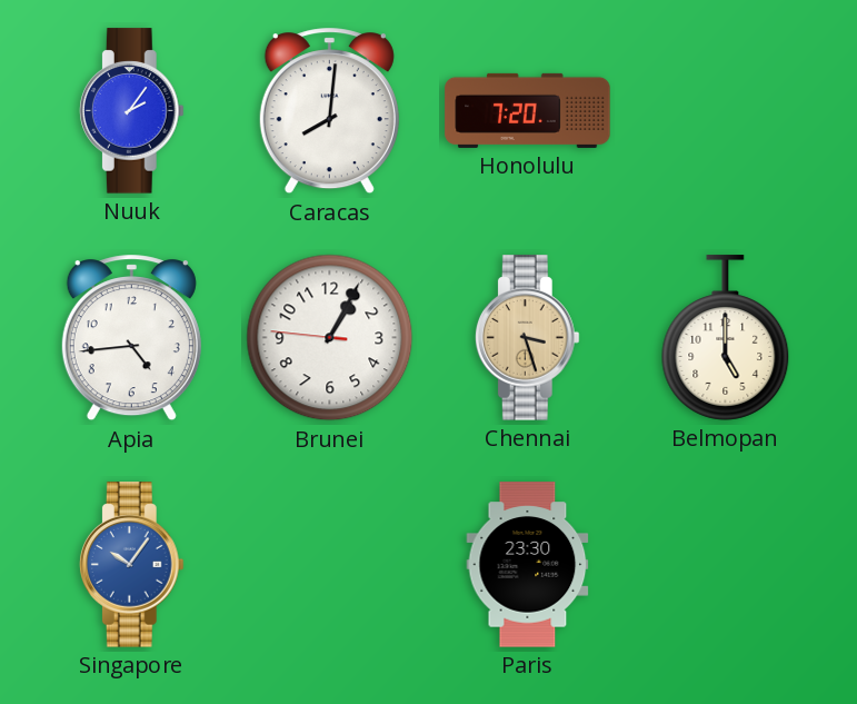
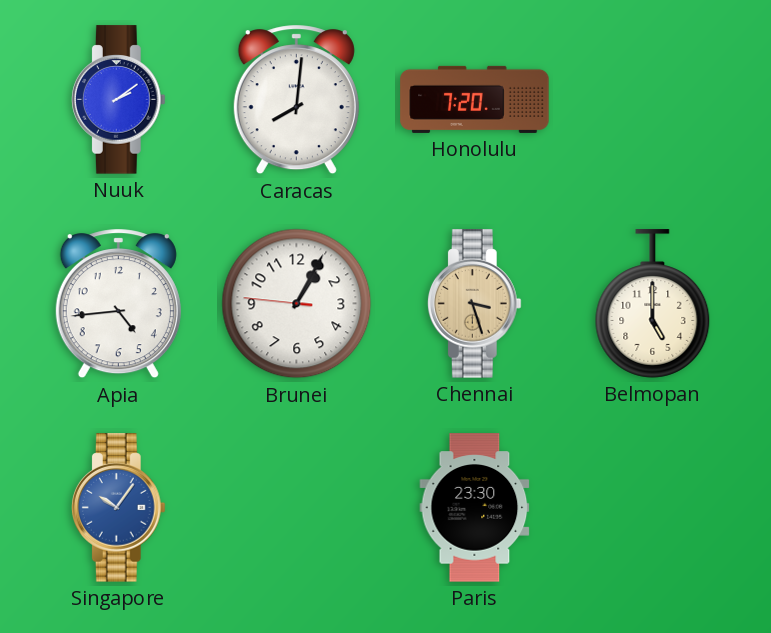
Nuuk: 2:06 -> 2:09
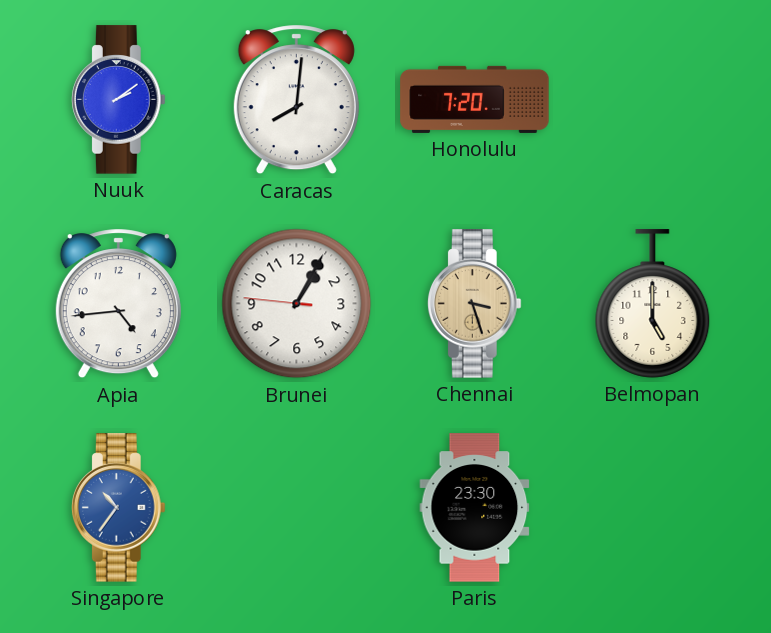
Singapore: 10:06 -> 10:36
